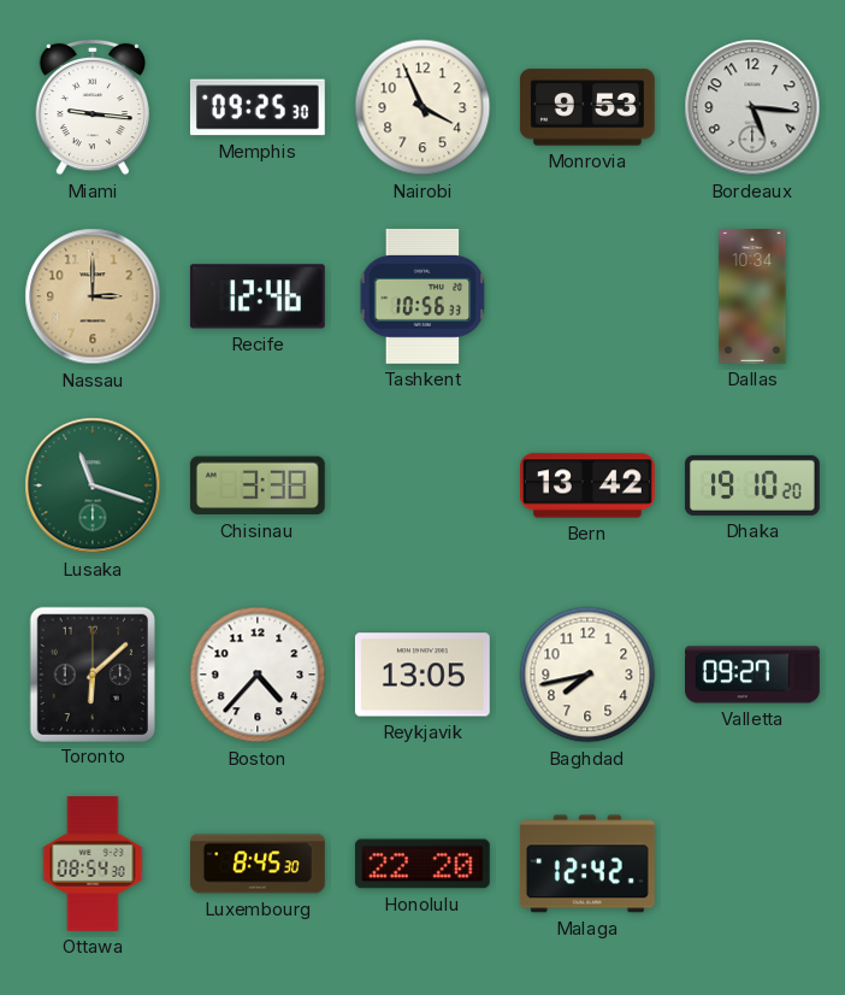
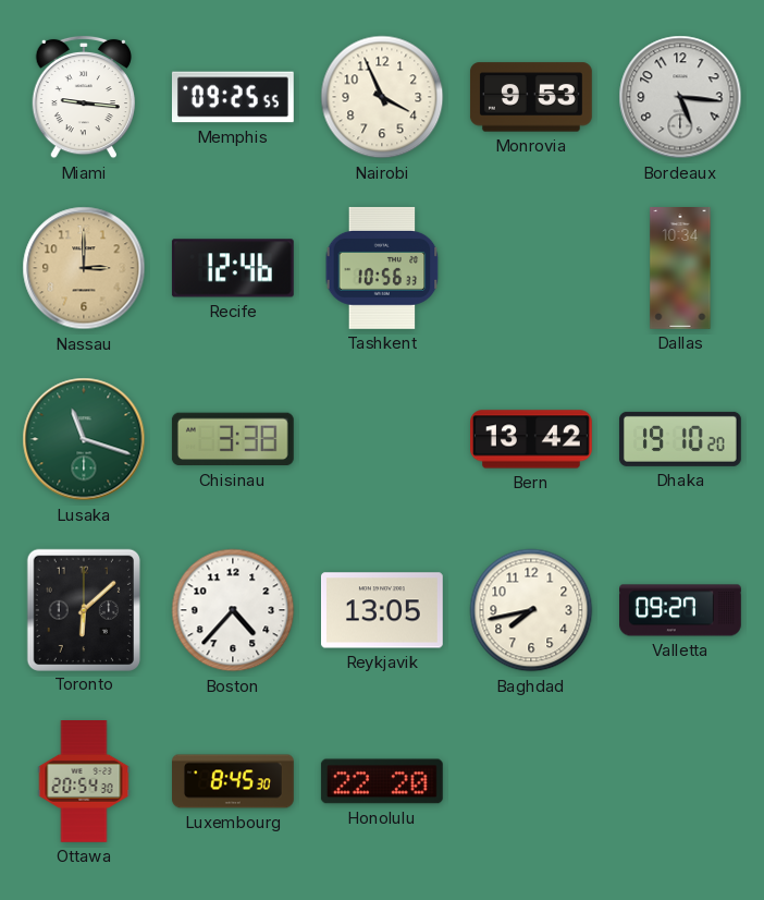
Memphis: 09:25:30 -> 09:25:55
Ottawa: 08:54 -> 20:54
Malaga: 12:42 -> none
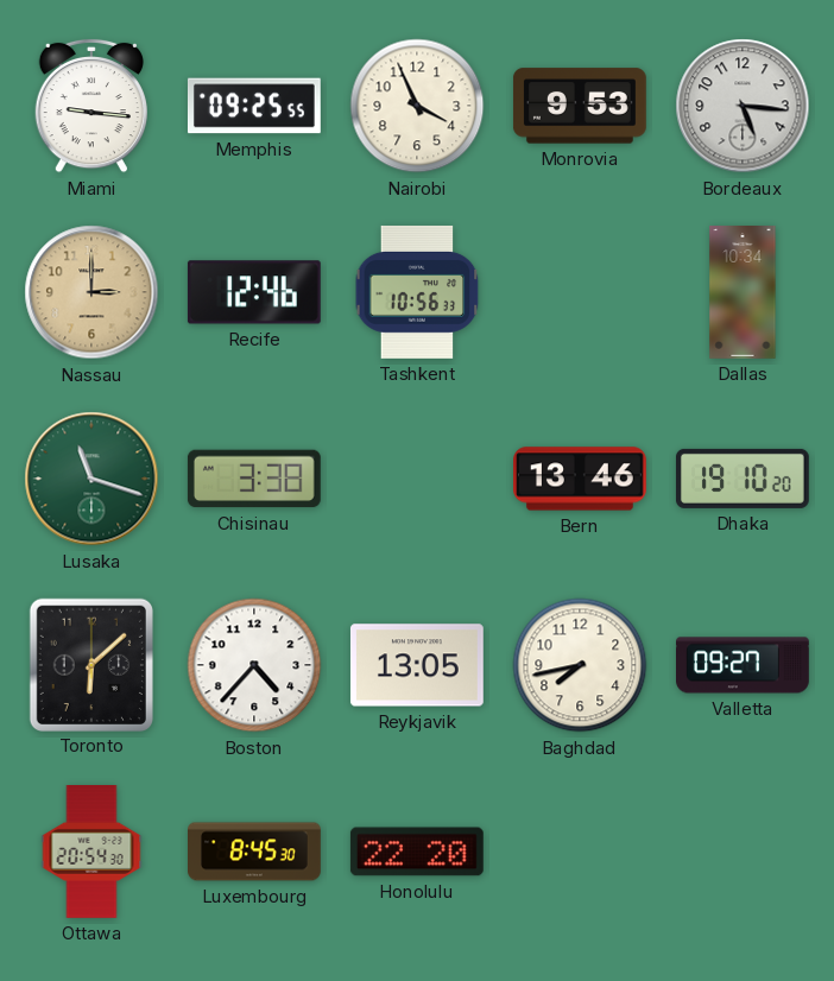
Bern: 13:42 -> 13:46
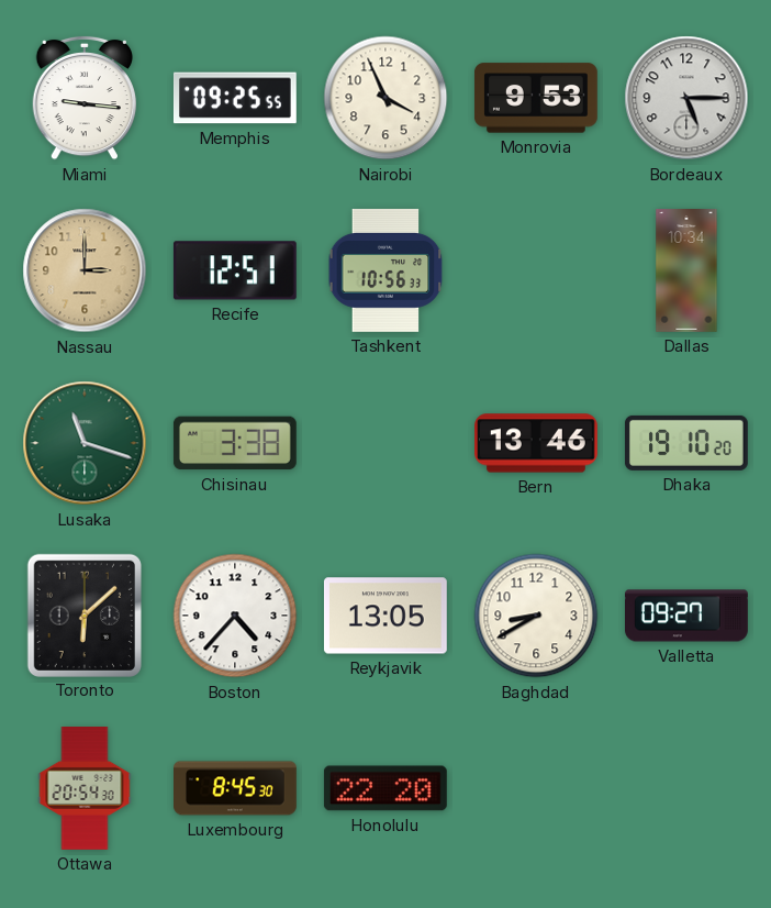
Bordeaux: 5:16 -> 5:15
Recife: 12:46 -> 12:51
Baghdad: 7:43 -> 8:40
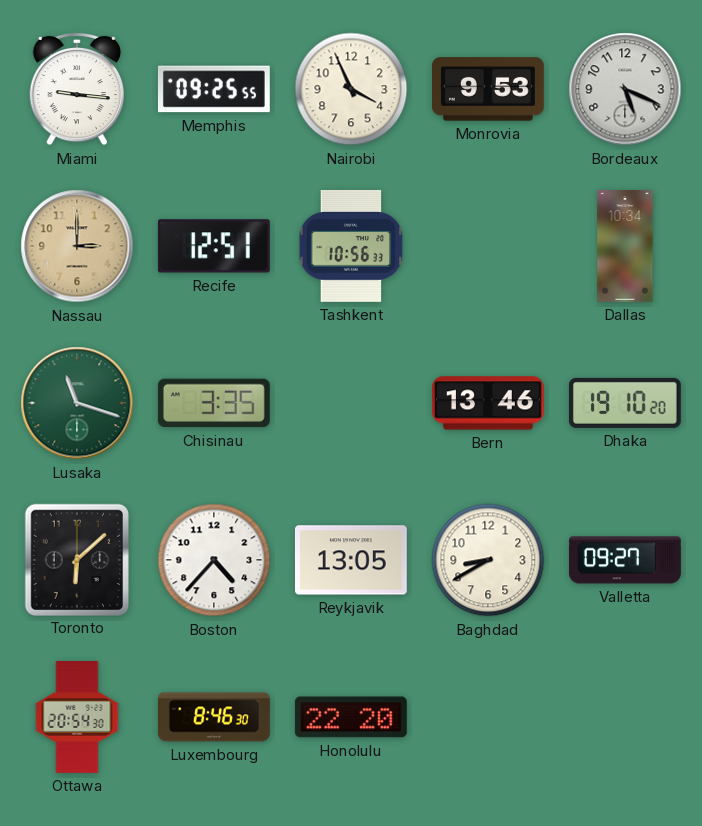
Bordeaux: 5:15 -> 5:19
Chisinau: 3:38 -> 3:35
Luxembourg: 8:45 -> 8:46
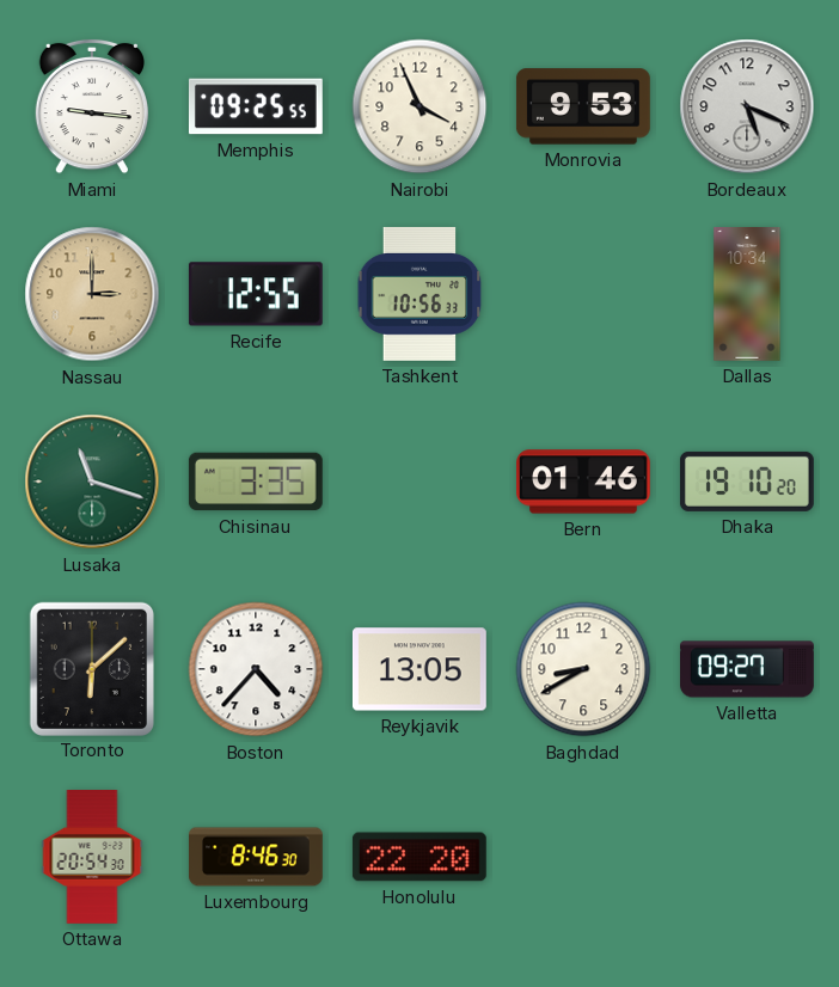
Recife: 12:51 -> 12:55
Bern: 13:46 -> 01:46
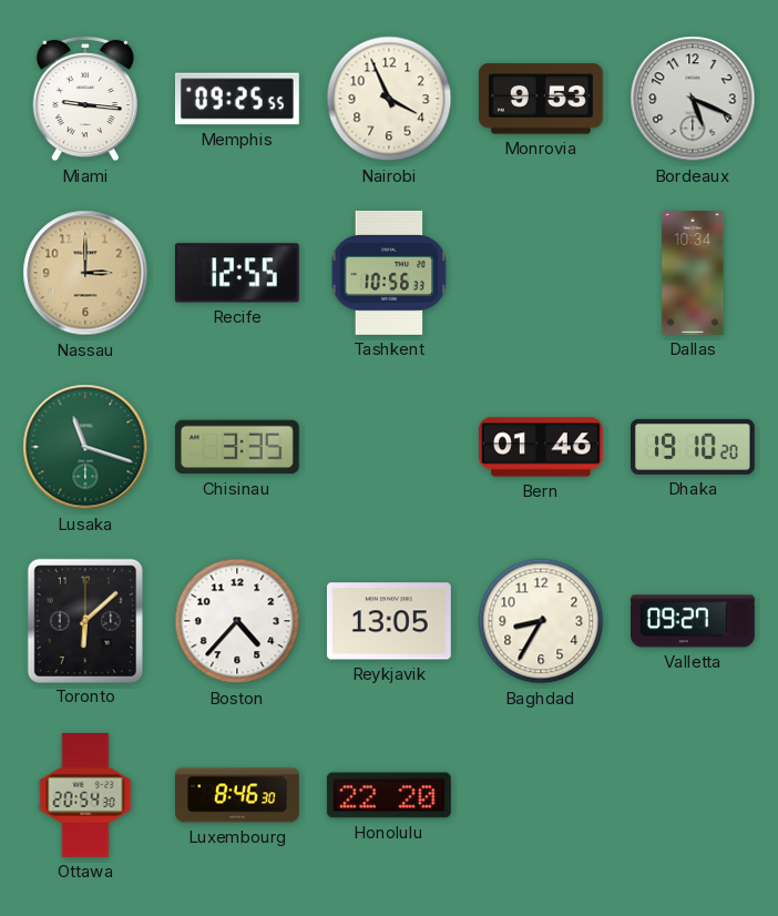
Baghdad: 8:40 -> 8:35
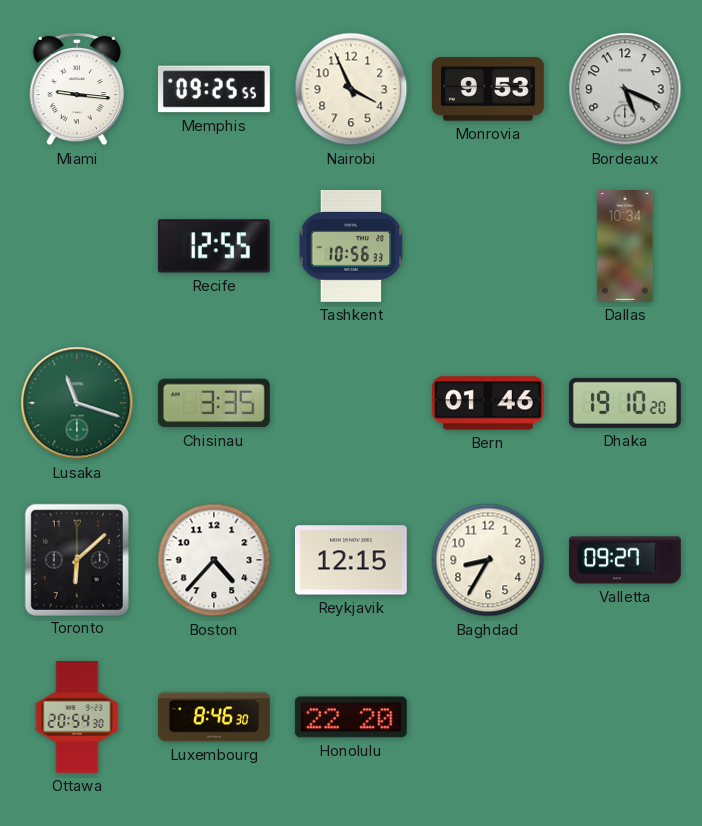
Nassau: 3:00 -> none
Reykjavik: 13:05 -> 12:15
